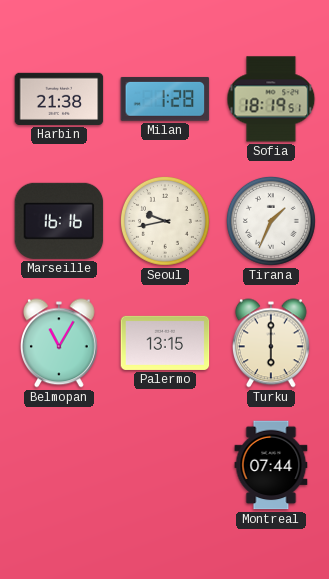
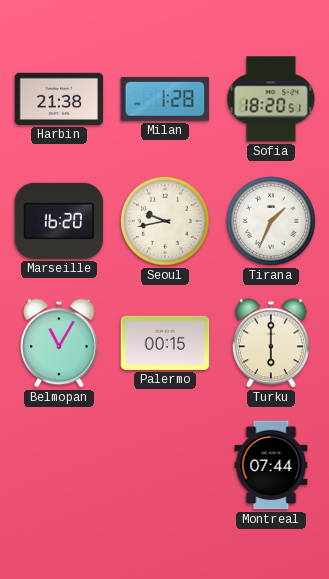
Sofia: 18:19 -> 18:20
Marseille: 16:16 -> 16:20
Palermo: 13:15 -> 00:15
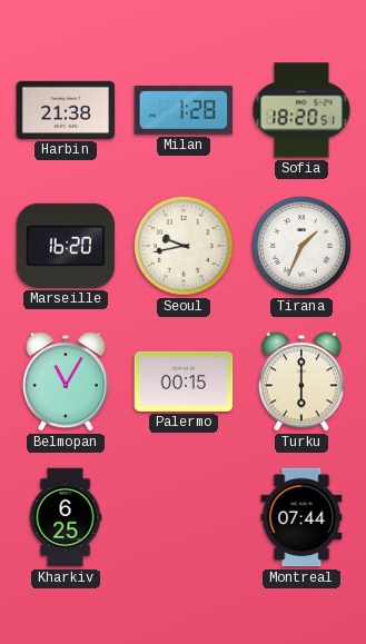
Kharkiv: none -> 6:25
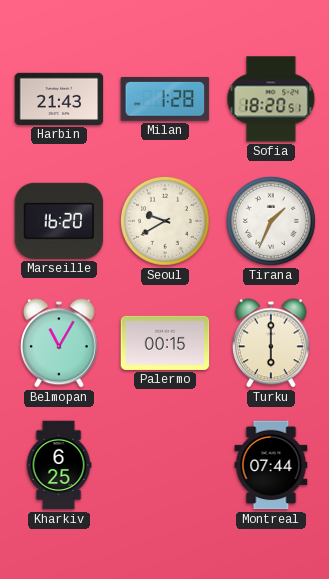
Harbin: 21:38 -> 21:43
Seoul: 9:43 -> 9:40
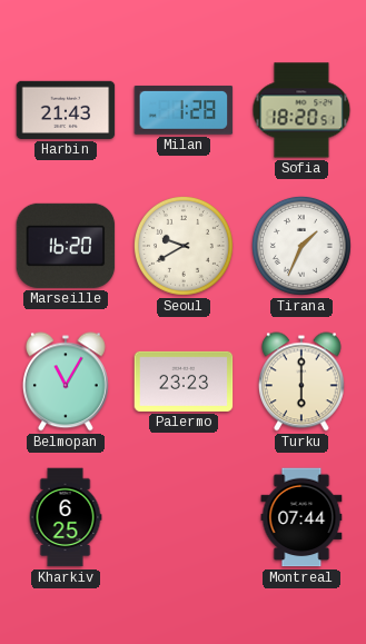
Palermo: 00:15 -> 23:23
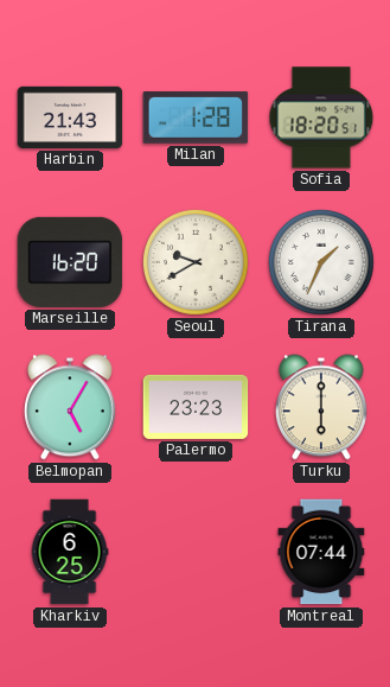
Belmopan: 11:05 -> 5:05
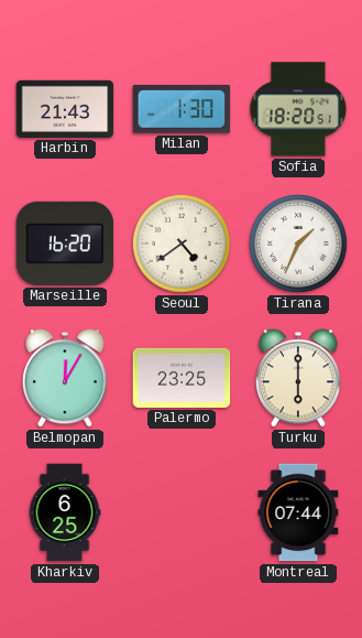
Milan: 1:28 -> 1:30
Seoul: 9:40 -> 4:39
Belmopan: 5:05 -> 12:05
Palermo: 23:23 -> 23:25
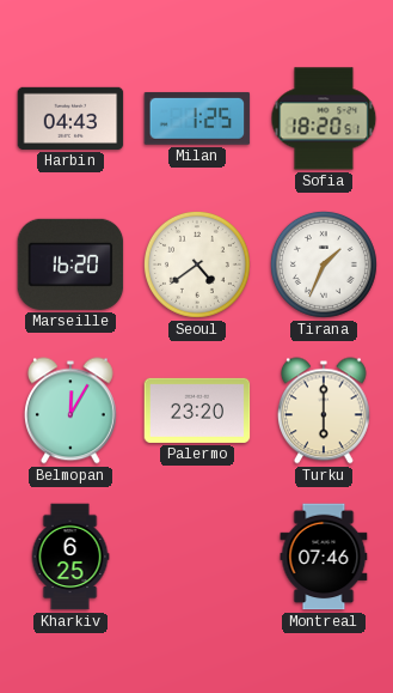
Harbin: 21:43 -> 04:43
Milan: 1:30 -> 1:25
Palermo: 23:25 -> 23:20
Montreal: 07:44 -> 07:46
